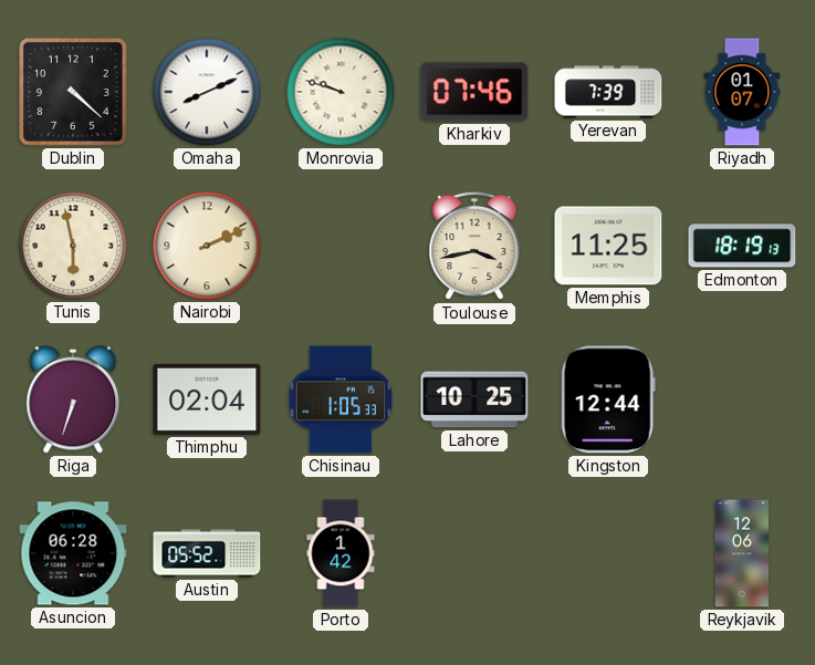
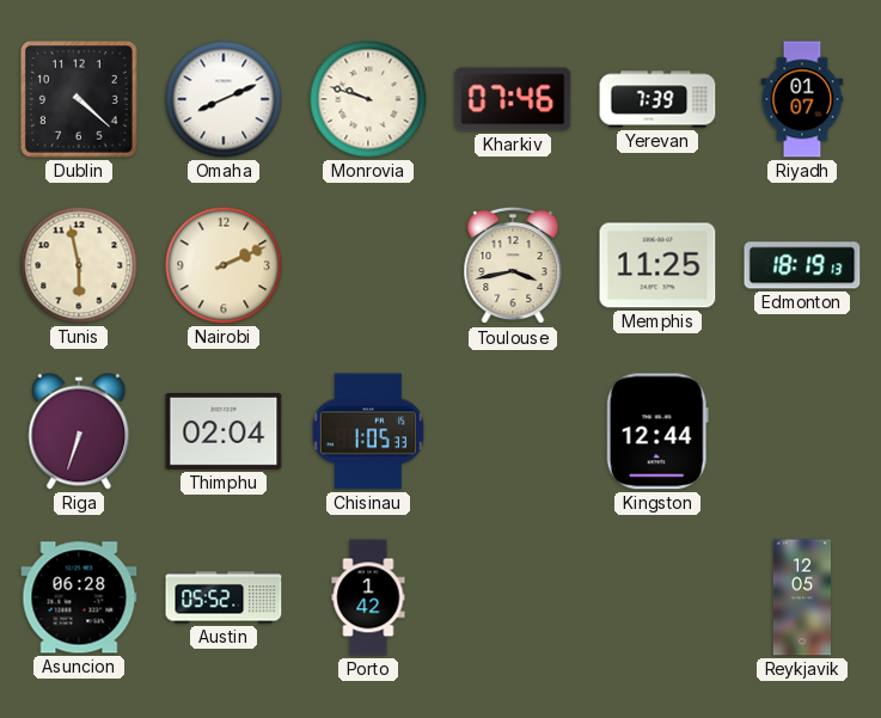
Lahore: 10:25 -> none
Reykjavik: 12:06 -> 12:05
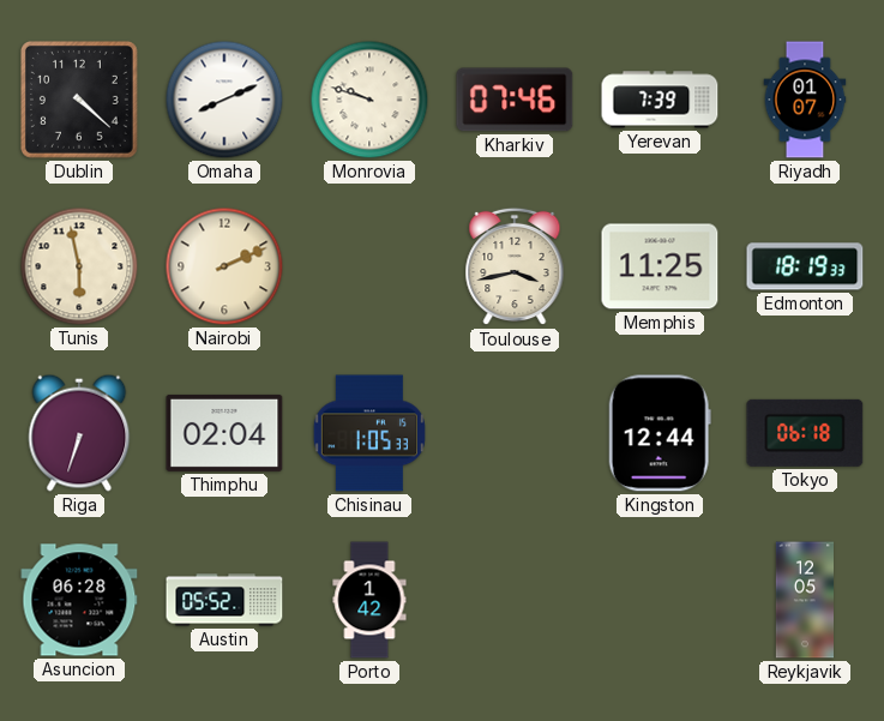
Edmonton: 18:19:13 -> 18:19:33
Tokyo: none -> 06:18
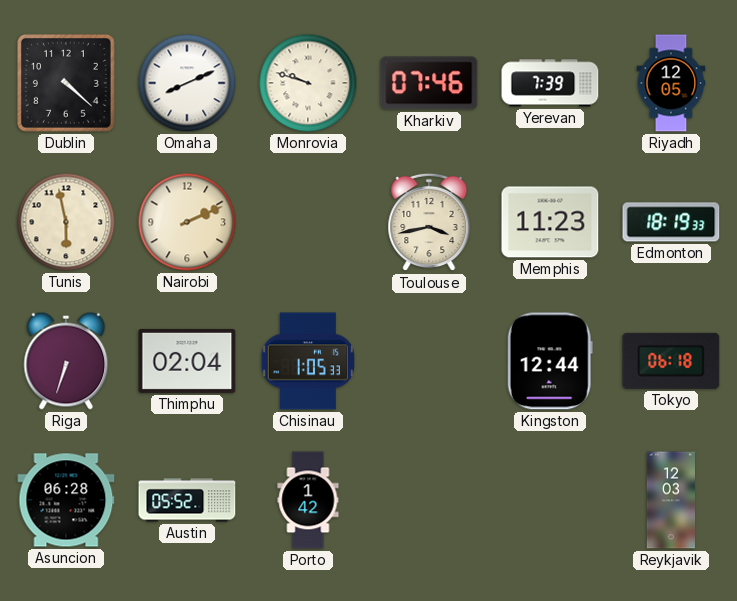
Riyadh: 01:07 -> 12:05
Memphis: 11:25 -> 11:23
Reykjavik: 12:05 -> 12:03
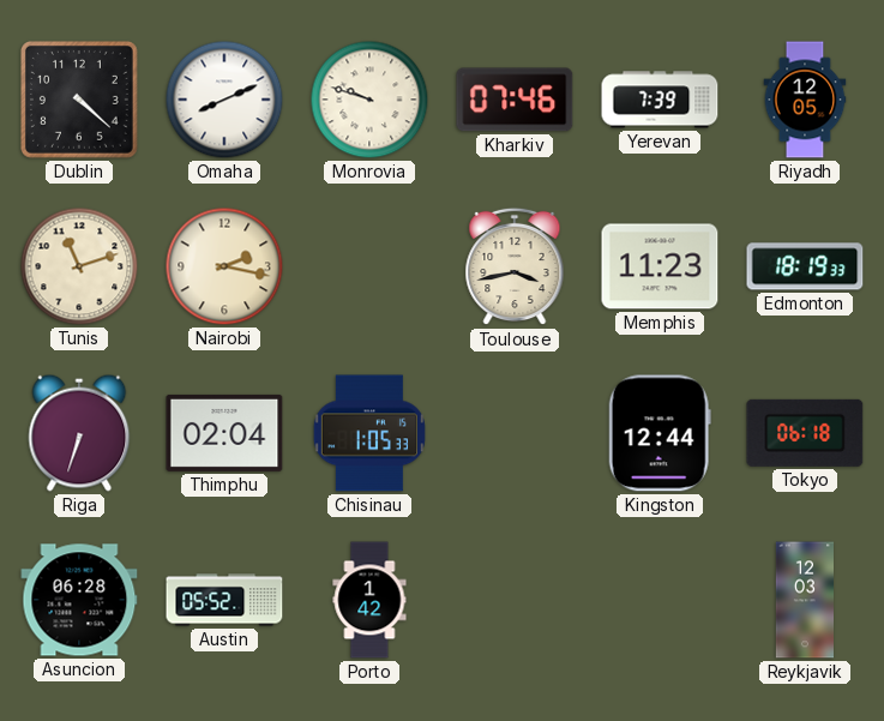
Tunis: 5:58 -> 11:12
Nairobi: 2:11 -> 2:17
